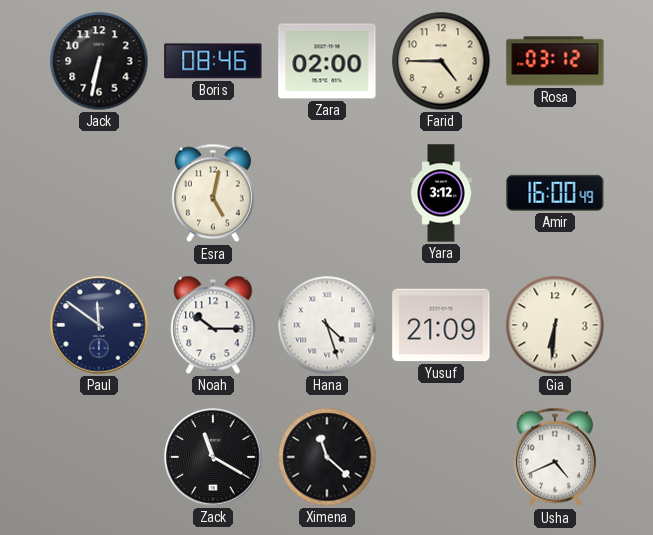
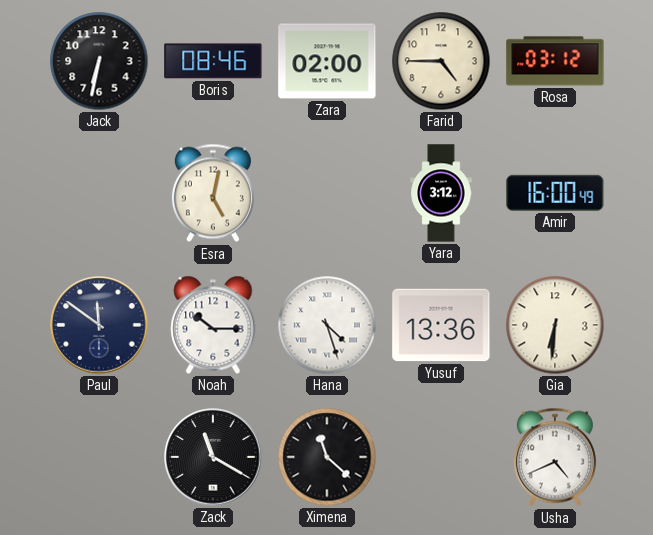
Yusuf: 21:09 -> 13:36
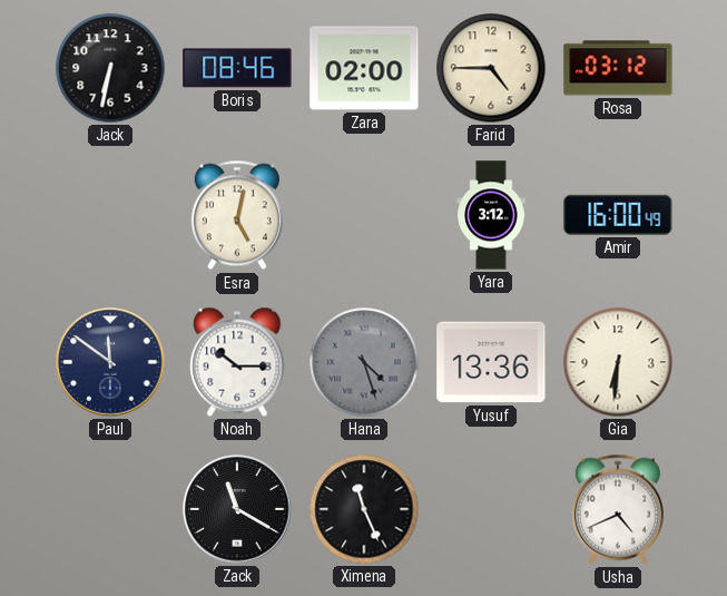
Hana dial: white -> grey
Ximena: 11:22 -> 11:26
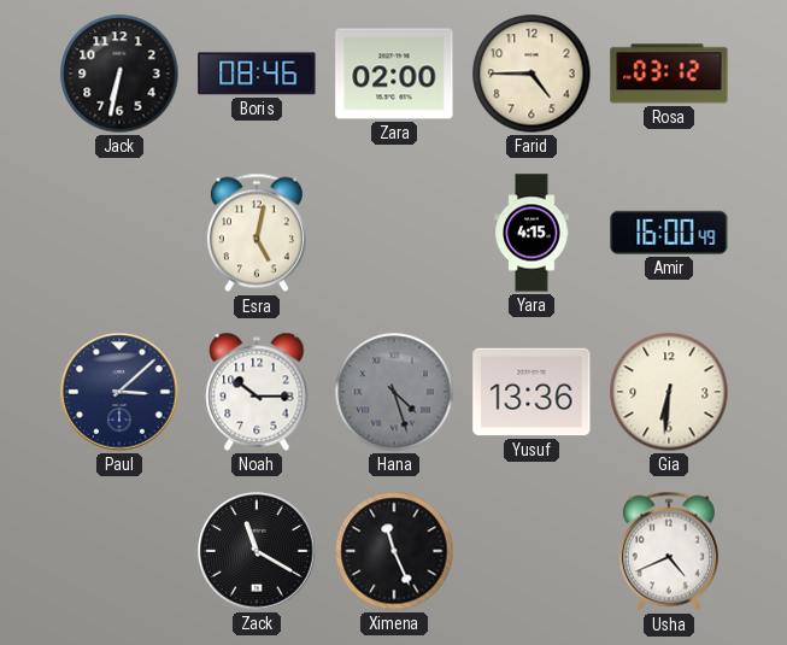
Yara: 3:12 -> 4:15
Paul: 11:51 -> 3:08
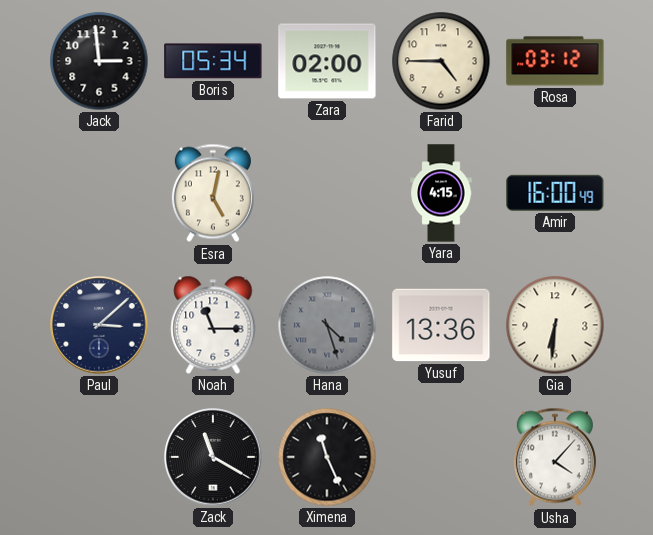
Jack: 6:32 -> 2:59
Boris: 08:46 -> 05:34
Noah: 10:15 -> 11:15
Usha: 4:41 -> 4:07
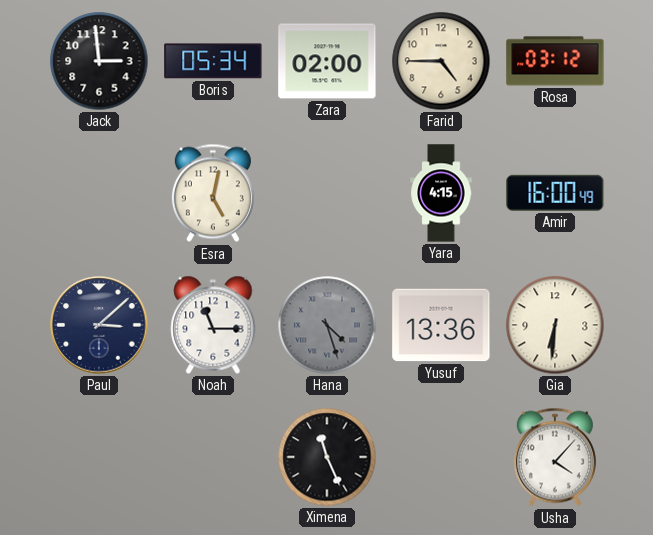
Zack: 11:20 -> none
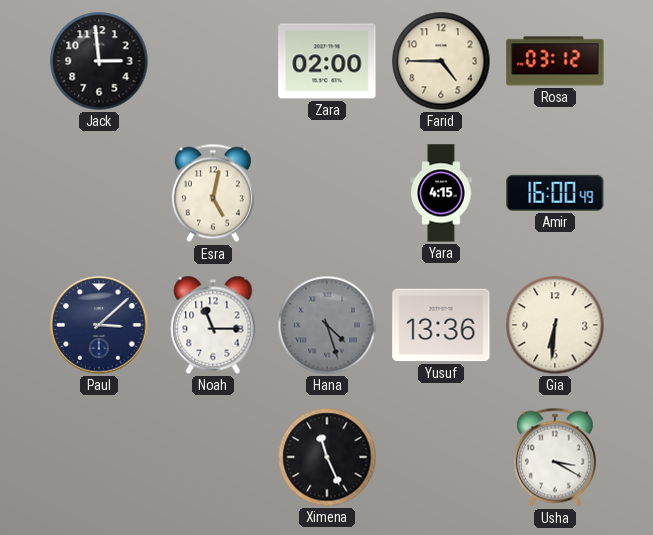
Boris: 05:34 -> none
Usha: 4:07 -> 3:20
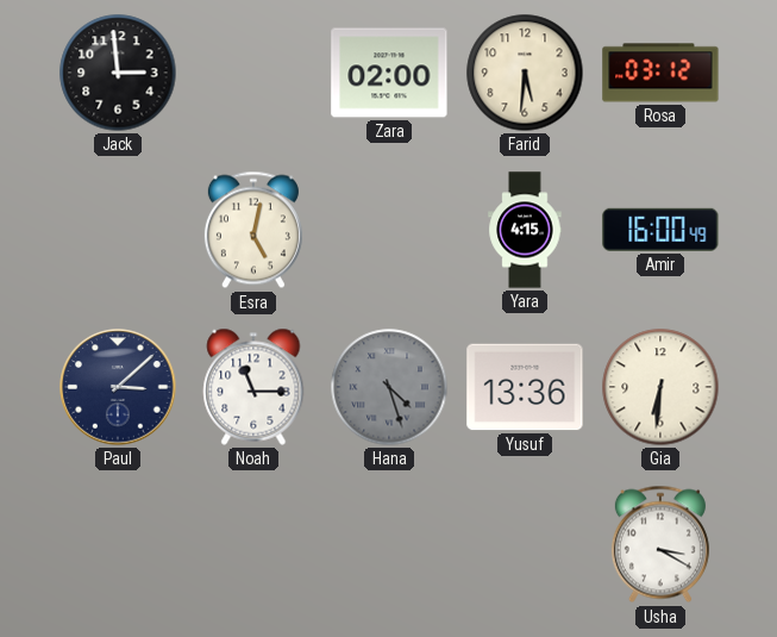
Farid: 4:45 -> 5:31
Ximena: 11:26 -> none
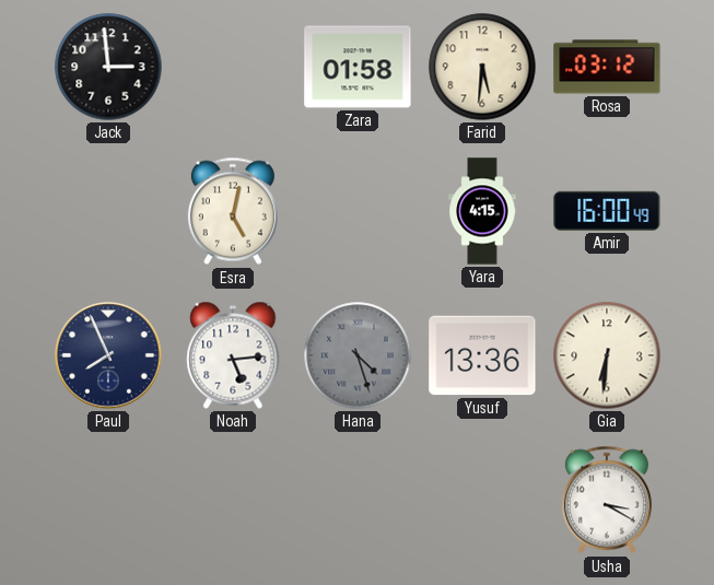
Zara: 02:00 -> 01:58
Paul: 3:08 -> 7:56
Noah: 11:15 -> 5:14
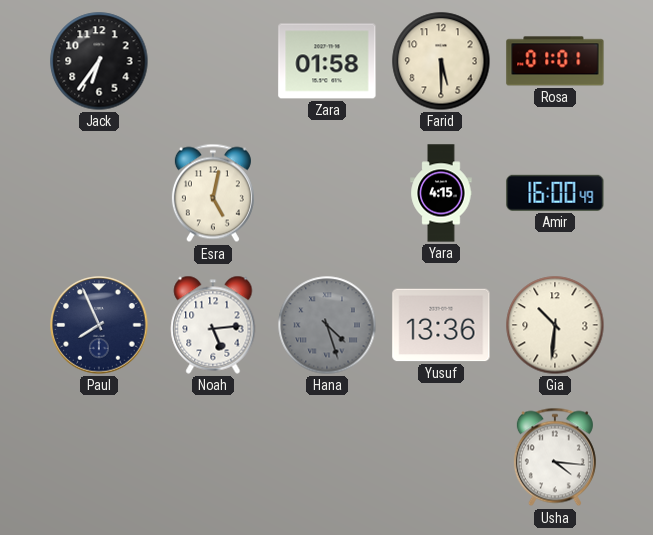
Jack: 2:59 -> 6:36
Farid: 5:31 -> 5:30
Rosa: 03:12 -> 01:01
Gia: 6:31 -> 10:31
Usha: 3:20 -> 4:16
